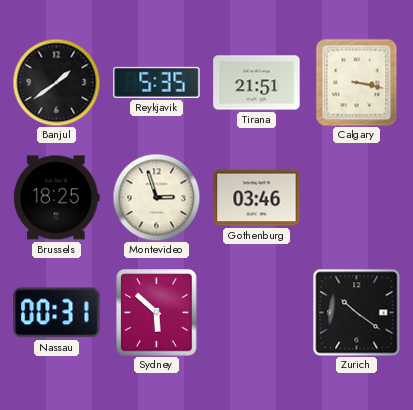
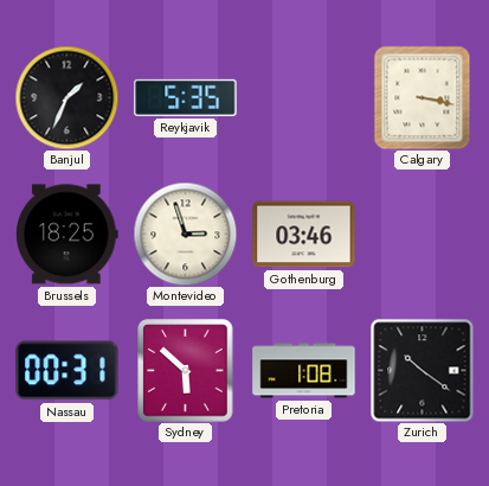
Banjul: 1:39 -> 1:34
Tirana: 21:51 -> none
Pretoria: none -> 1:08
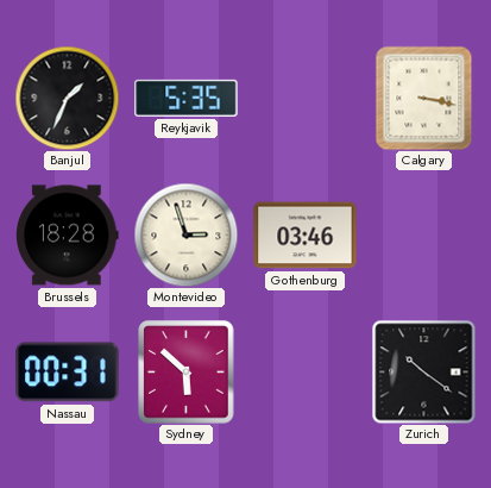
Brussels: 18:25 -> 18:28
Pretoria: 1:08 -> none
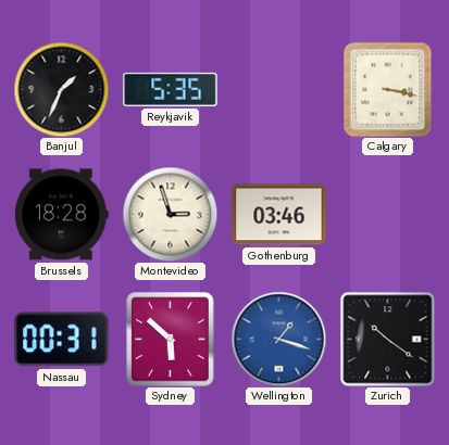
Wellington: none -> 1:18
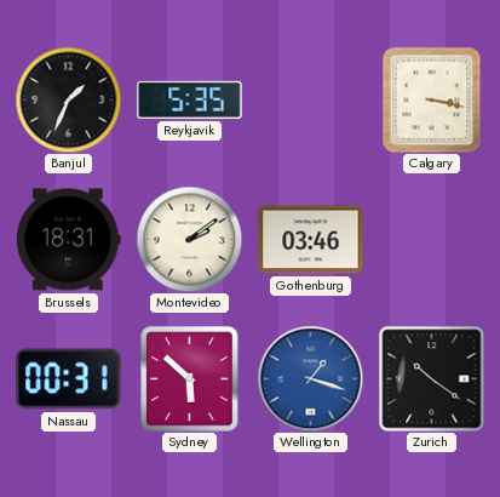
Brussels: 18:28 -> 18:31
Montevideo: 2:57 -> 2:09
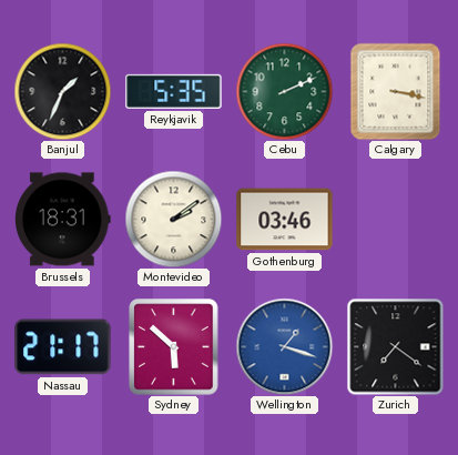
Cebu: none -> 2:11
Nassau: 00:31 -> 21:17
Zurich: 10:21 -> 7:21
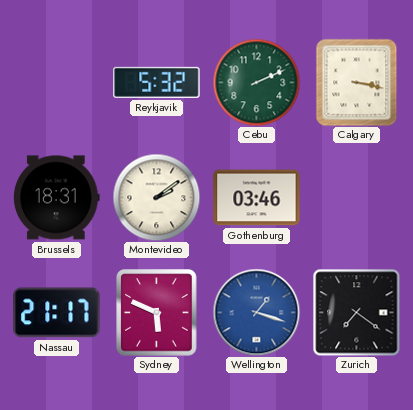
Banjul: 1:34 -> none
Reykjavik: 5:35 -> 5:32
Sydney: 5:52 -> 5:49
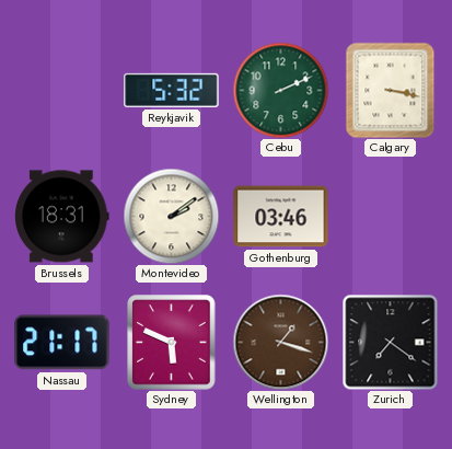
Wellington dial: blue -> brown
